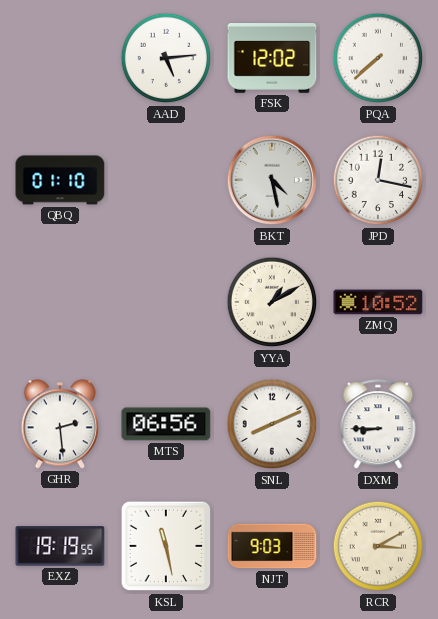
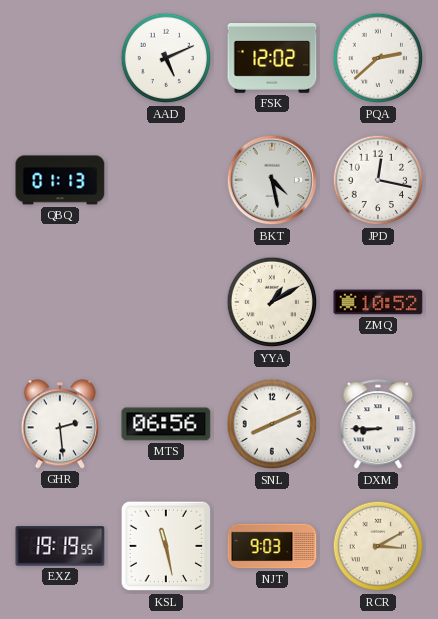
AAD: 5:14 -> 5:11
PQA: 7:38 -> 2:38
QBQ: 01:10 -> 01:13
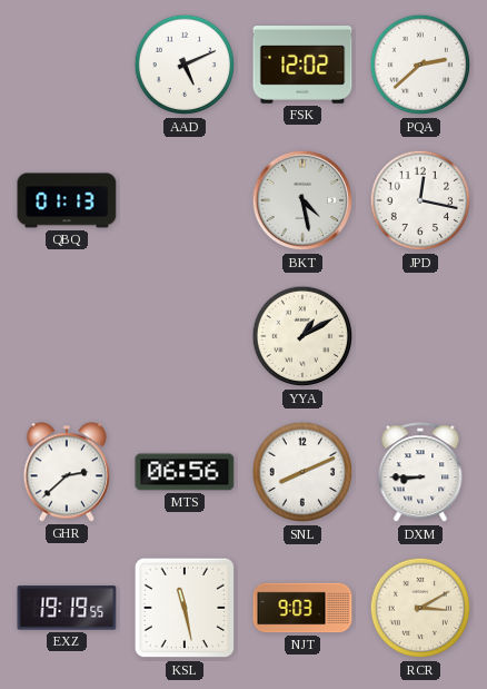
ZMQ: 10:52 -> none
GHR: 2:29 -> 2:38
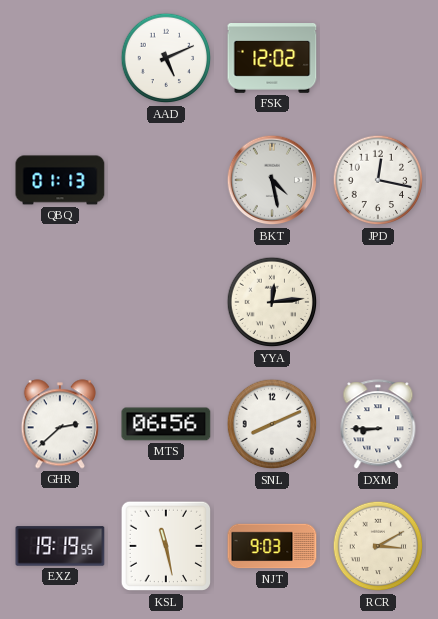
PQA: 2:38 -> none
YYA: 1:10 -> 12:14
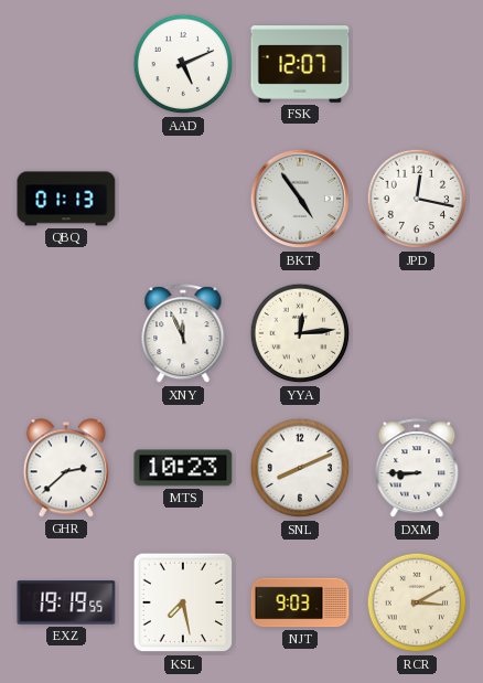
FSK: 12:02 -> 12:07
BKT: 4:28 -> 4:54
XNY: none -> 11:56
MTS: 06:56 -> 10:23
KSL: 11:28 -> 7:28
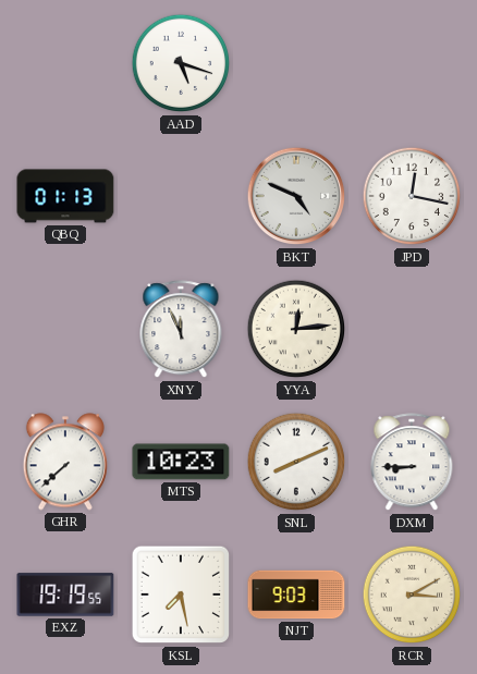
AAD: 5:11 -> 5:18
FSK: 12:07 -> none
BKT: 4:54 -> 4:49
GHR: 2:38 -> 7:38
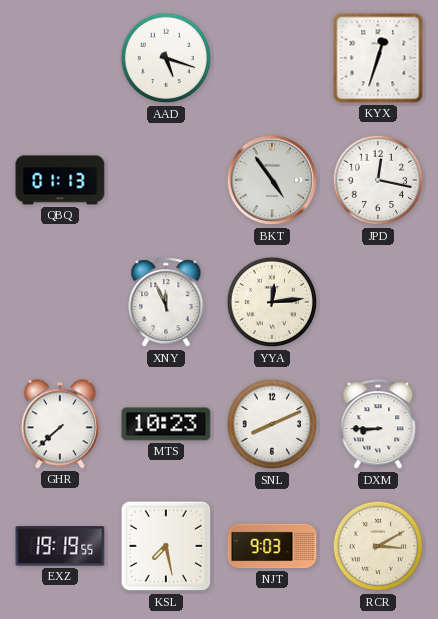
KYX: none -> 12:33
BKT: 4:49 -> 4:54
